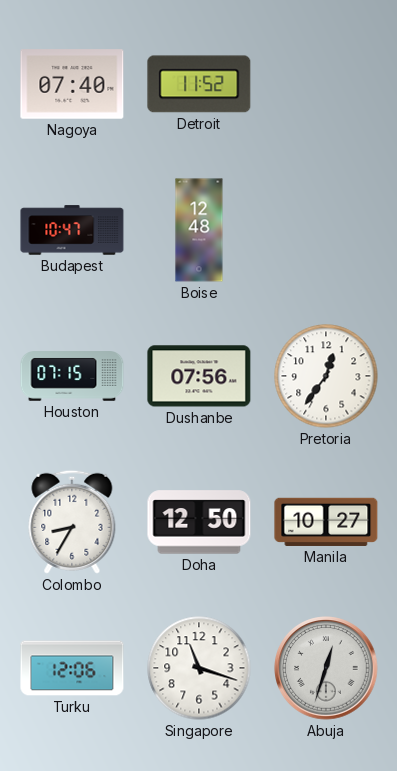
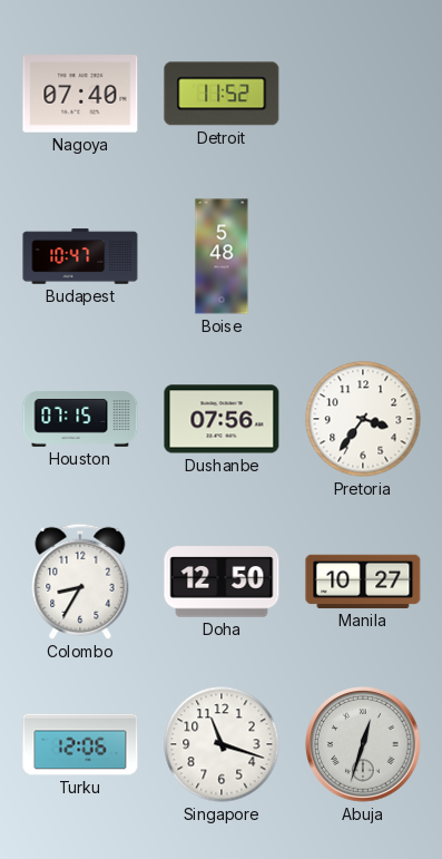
Boise: 12:48 -> 5:48
Pretoria: 12:36 -> 3:36
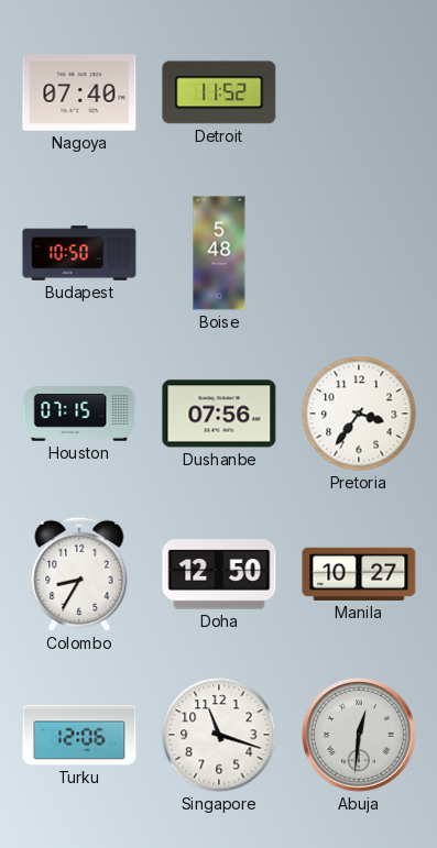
Budapest: 10:47 -> 10:50
Abuja: 12:33 -> 12:31
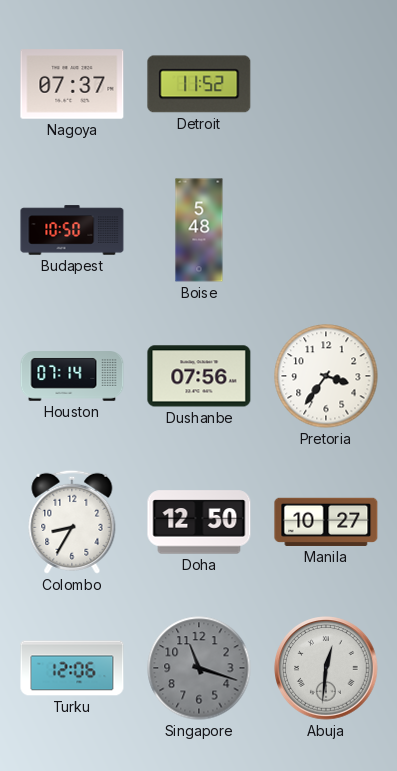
Nagoya: 07:40 -> 07:37
Houston: 07:15 -> 07:14
Singapore dial: white -> grey
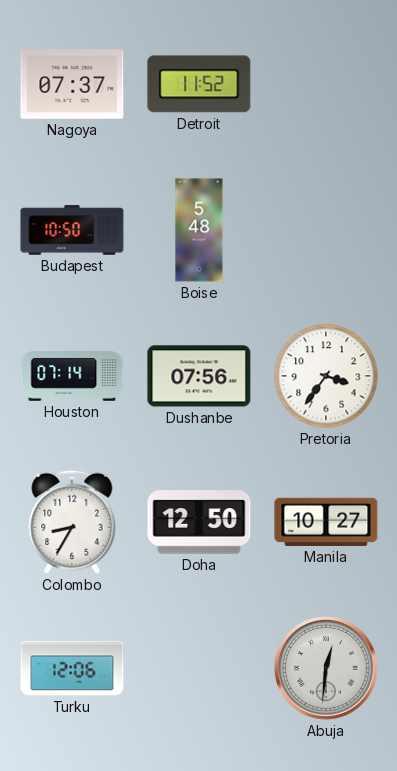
Singapore: 11:18 -> none
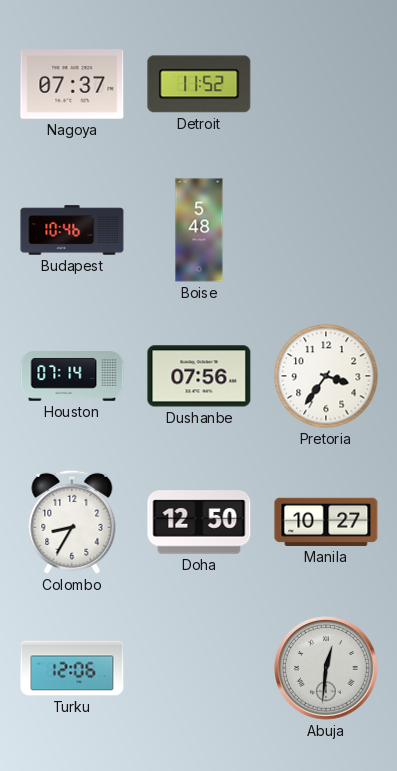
Budapest: 10:50 -> 10:46
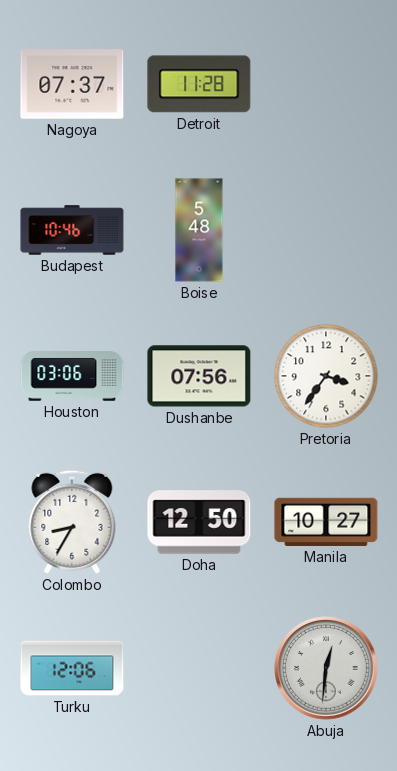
Detroit: 11:52 -> 11:28
Houston: 07:14 -> 03:06
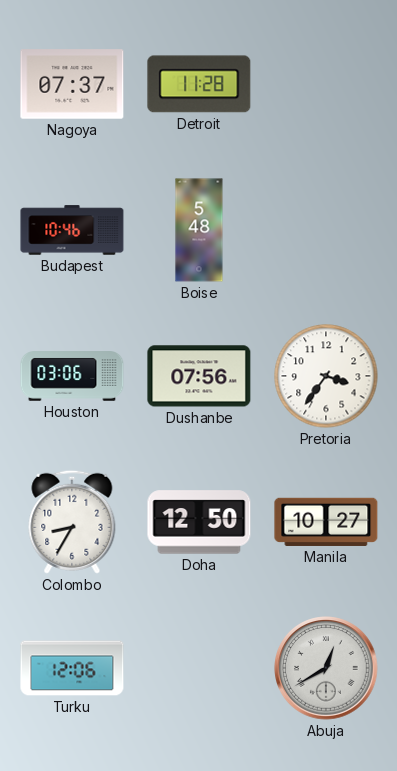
Abuja: 12:31 -> 12:40
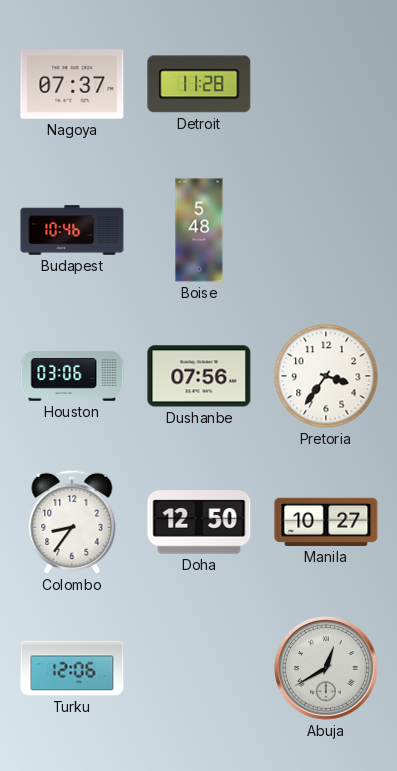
Colombo: 8:35 -> 8:36
